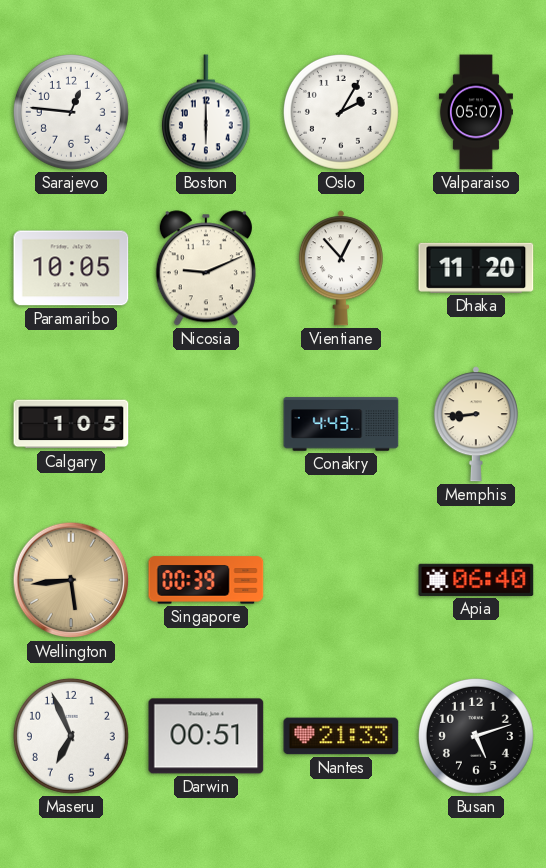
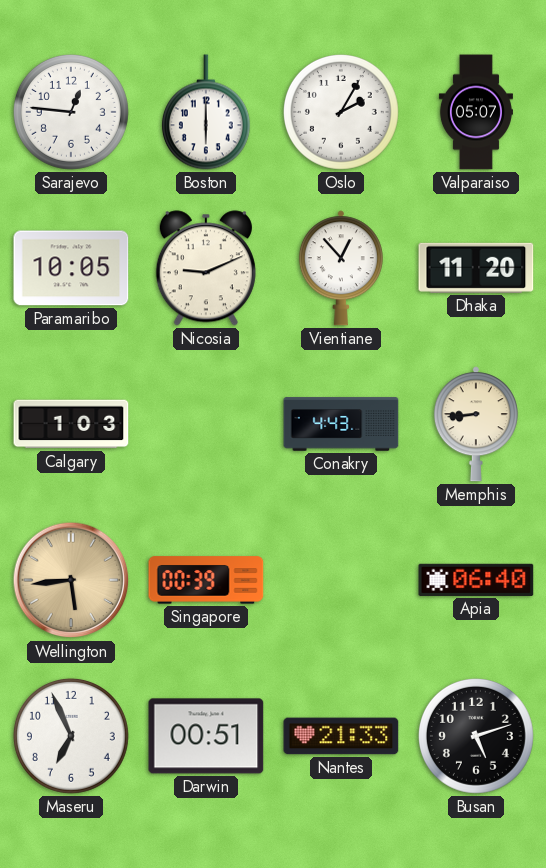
Calgary: 1:05 -> 1:03
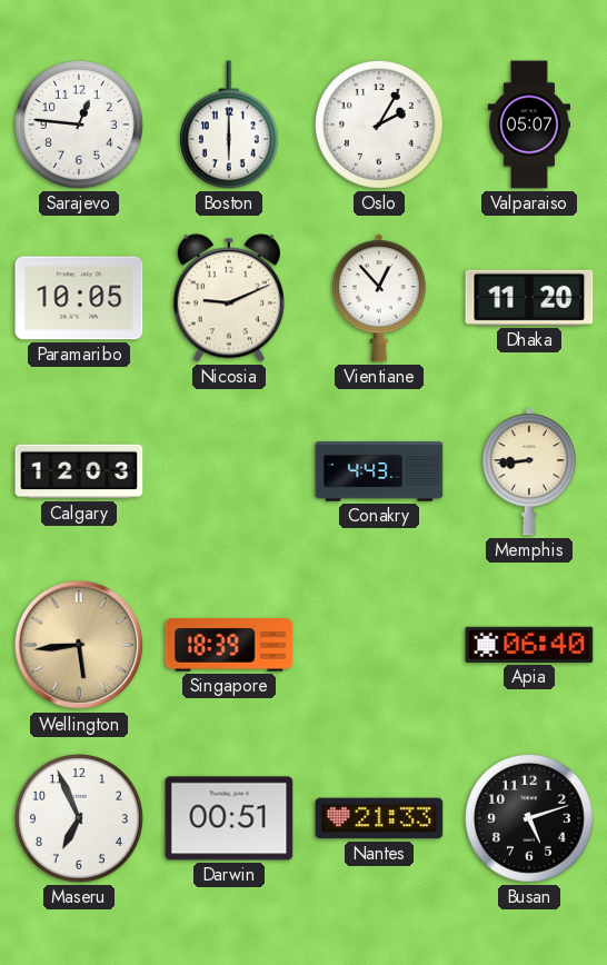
Calgary: 1:03 -> 12:03
Singapore: 00:39 -> 18:39
